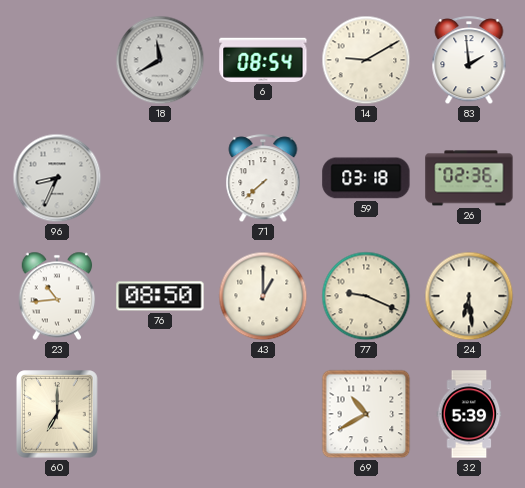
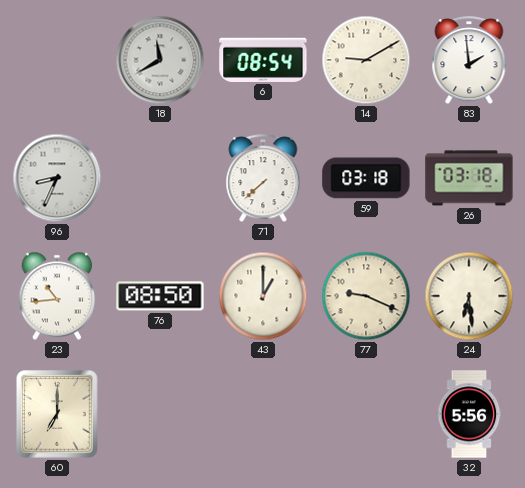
26: 02:36 -> 03:18
69: 10:40 -> none
32: 5:39 -> 5:56
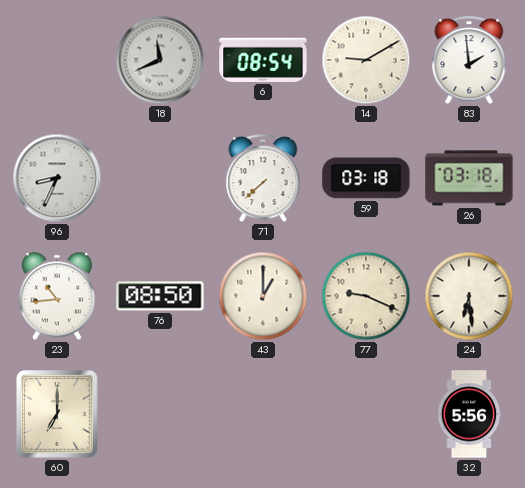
18: 11:40 -> 11:41
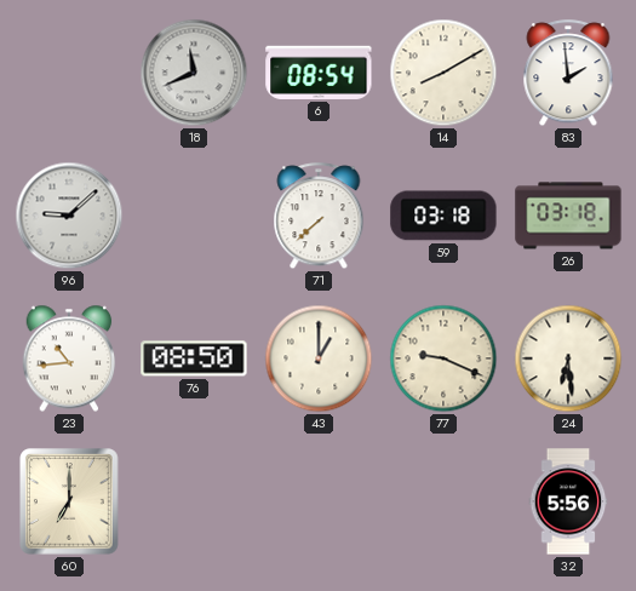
14: 9:10 -> 8:10
96: 8:34 -> 9:08
